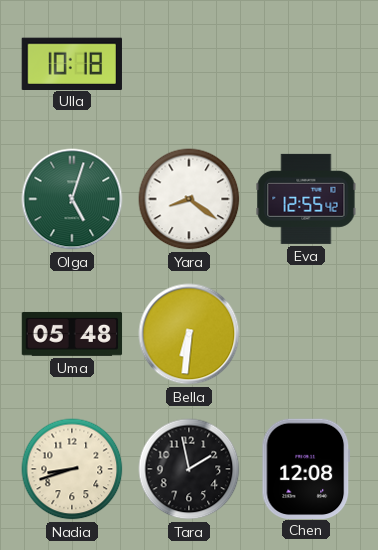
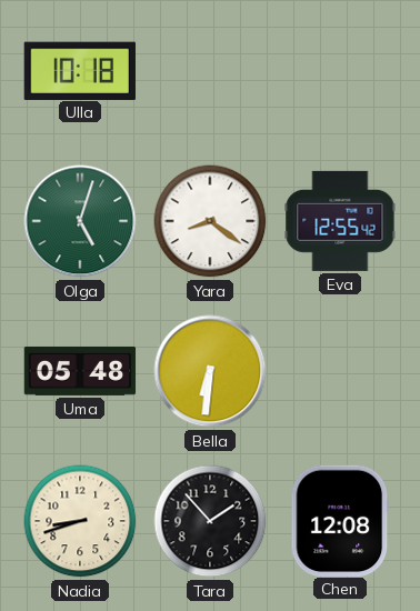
Tara: 1:58 -> 1:53
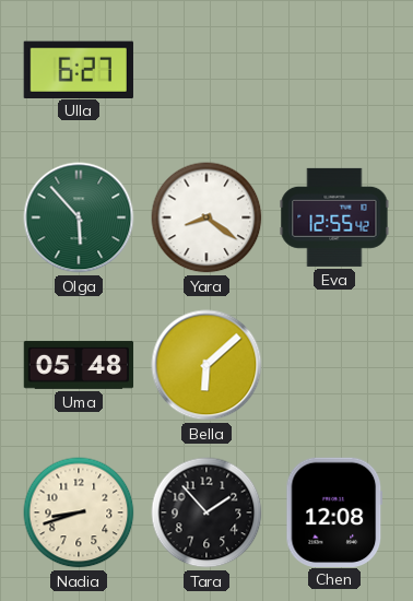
Ulla: 10:18 -> 6:27
Olga: 5:03 -> 5:53
Bella: 6:31 -> 6:08
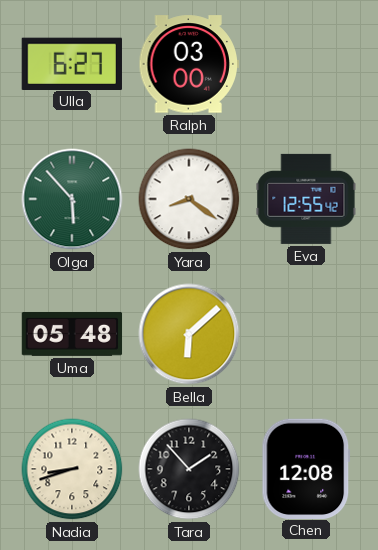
Ralph: none -> 03:00
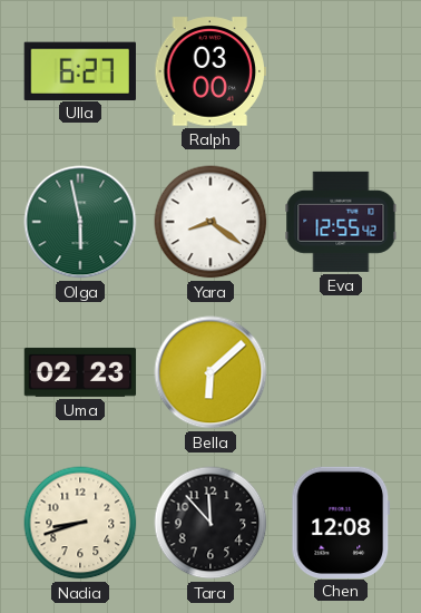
Olga: 5:53 -> 5:58
Uma: 05:48 -> 02:23
Tara: 1:53 -> 11:53
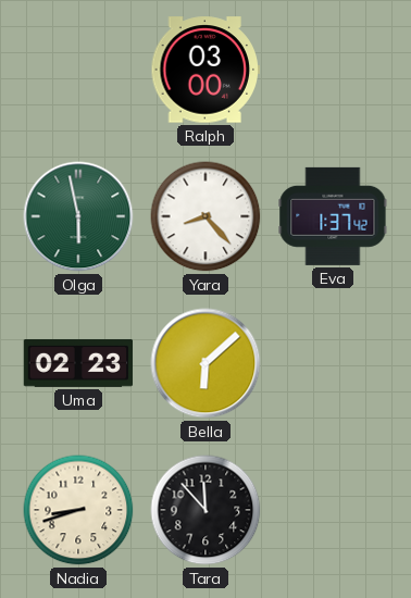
Ulla: 6:27 -> none
Yara: 8:21 -> 8:23
Eva: 12:55 -> 1:37
Chen: 12:08 -> none
